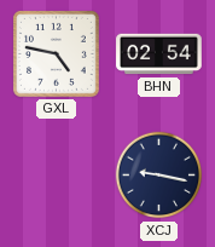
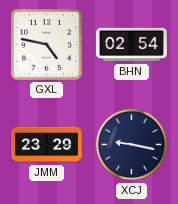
JMM: none -> 23:29
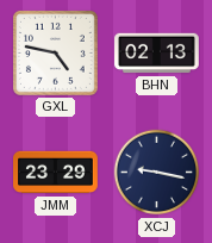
BHN: 02:54 -> 02:13
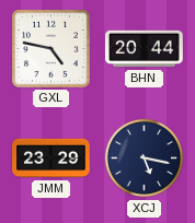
BHN: 02:13 -> 20:44
XCJ: 9:17 -> 5:17
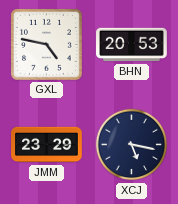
BHN: 20:44 -> 20:53
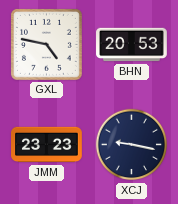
JMM: 23:29 -> 23:23
XCJ: 5:17 -> 9:17
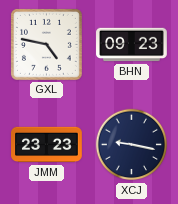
BHN: 20:53 -> 09:23
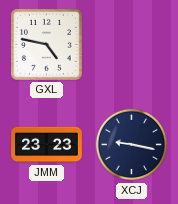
BHN: 09:23 -> none
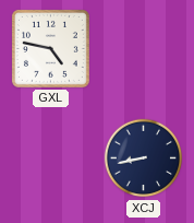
JMM: 23:23 -> none
XCJ: 9:17 -> 8:43
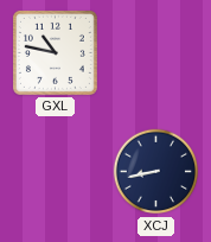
GXL: 4:47 -> 10:47
